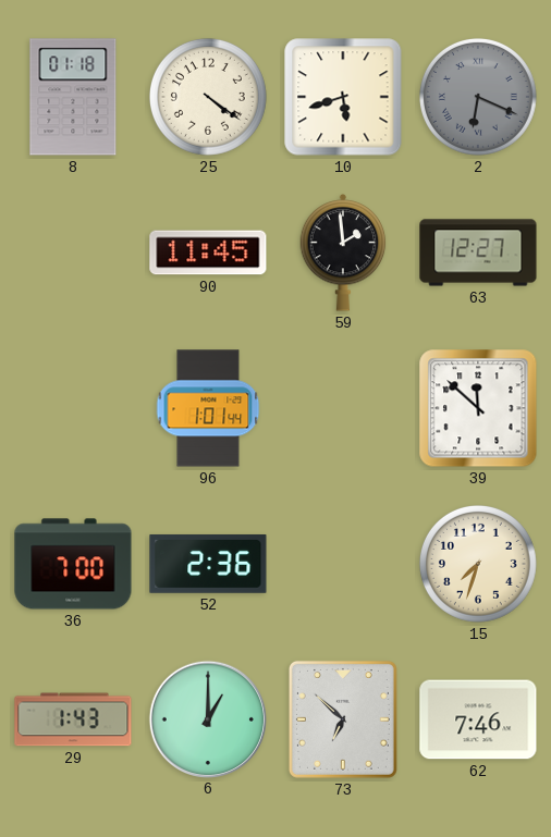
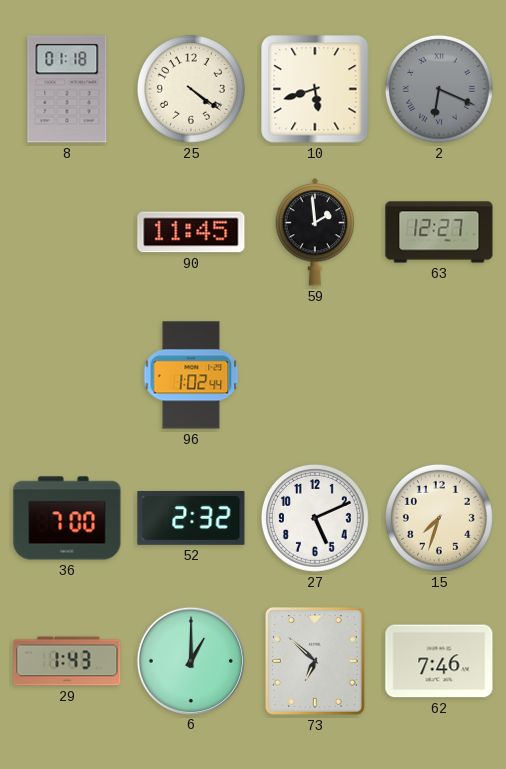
96: 1:01 -> 1:02
39: 11:52 -> none
52: 2:36 -> 2:32
27: none -> 5:11
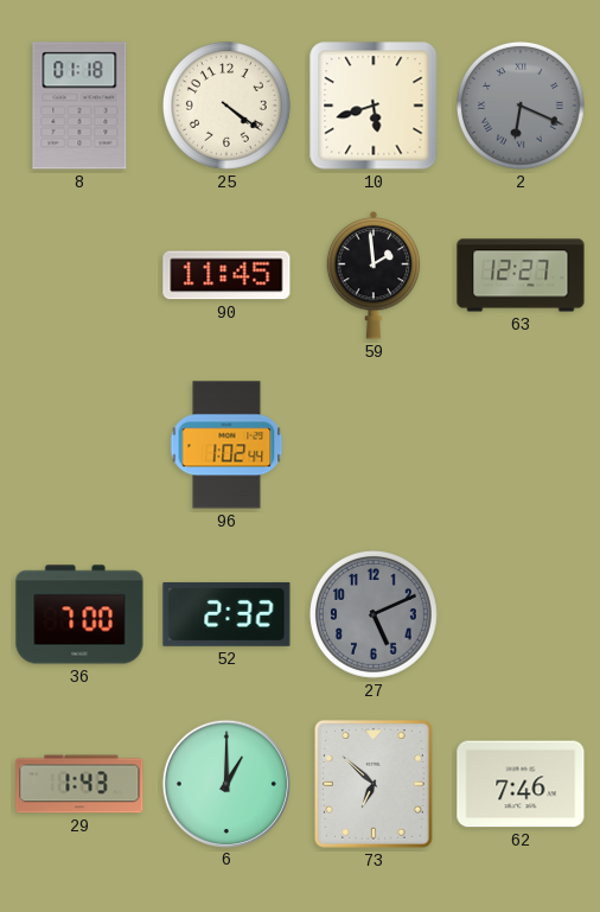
27 dial: white -> grey
15: 7:33 -> none
